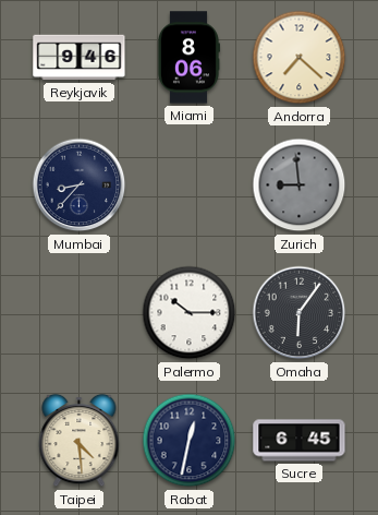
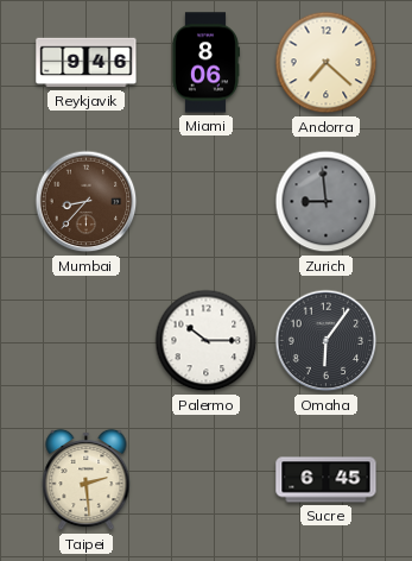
Mumbai dial: navy -> brown
Taipei: 4:29 -> 2:29
Rabat: 12:32 -> none
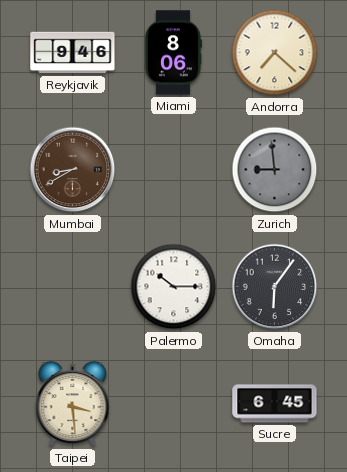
Mumbai: 8:37 -> 8:40
Taipei: 2:29 -> 3:29
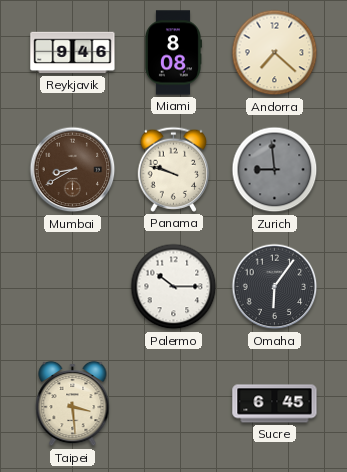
Miami: 8:06 -> 8:08
Panama: none -> 9:48
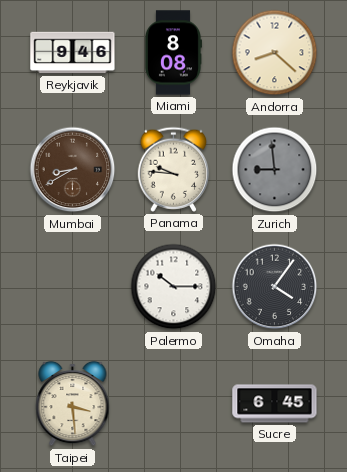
Andorra: 7:22 -> 8:22
Panama: 9:48 -> 9:46
Omaha: 6:06 -> 4:06
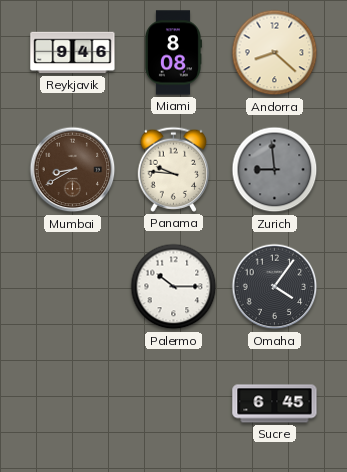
Taipei: 3:29 -> none
